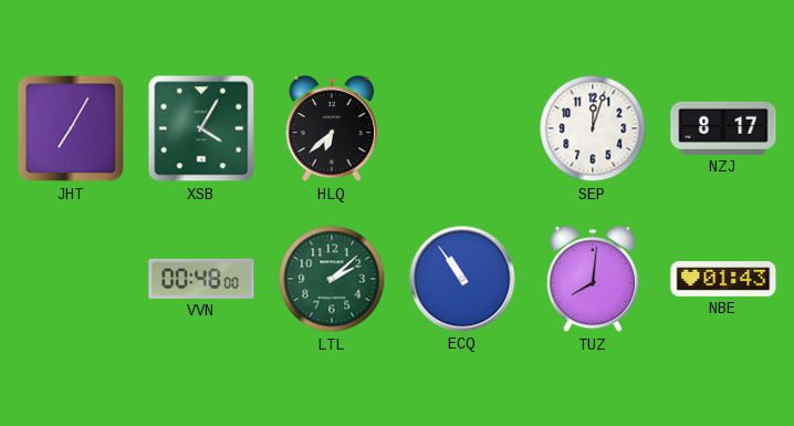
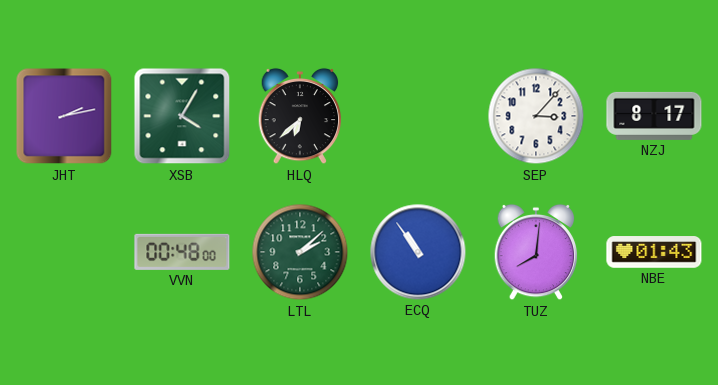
JHT: 7:05 -> 2:13
SEP: 12:03 -> 3:07
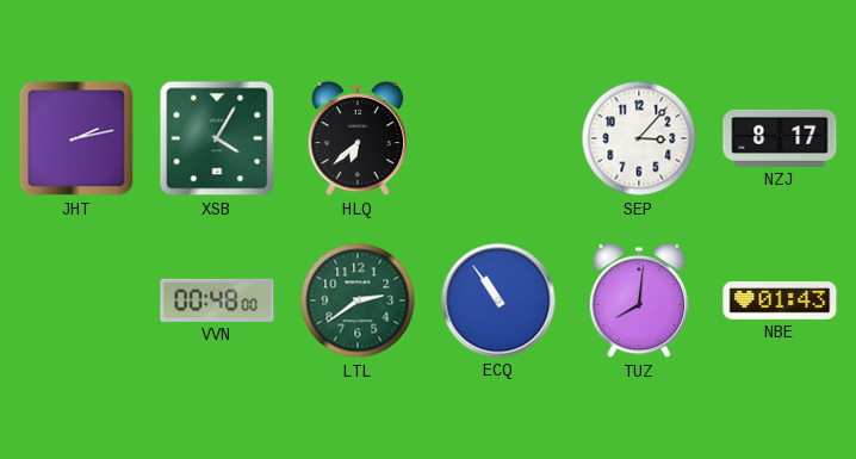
LTL: 2:08 -> 2:39
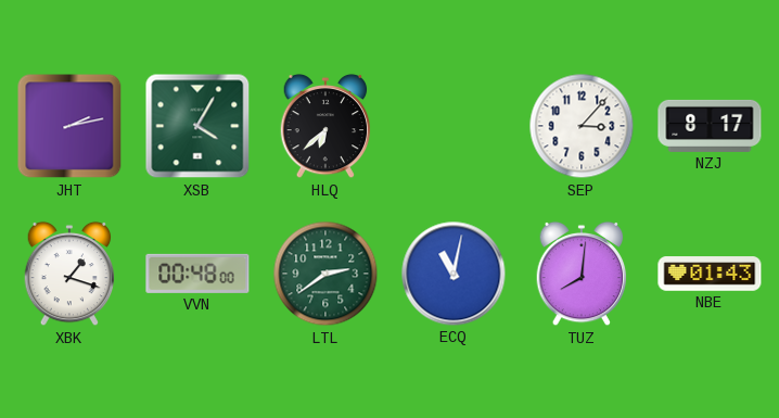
XBK: none -> 1:18
ECQ: 10:54 -> 11:02
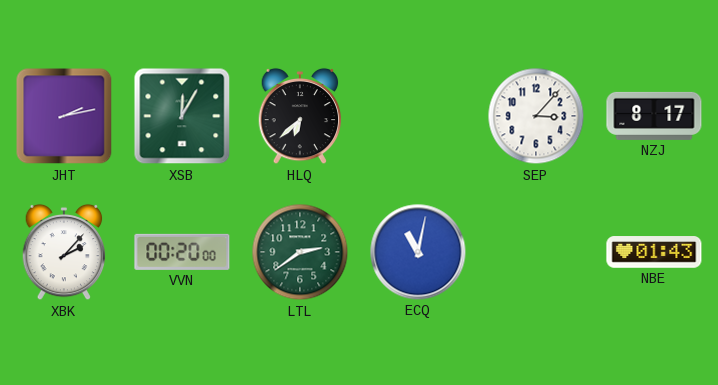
XSB: 4:05 -> 12:05
XBK: 1:18 -> 2:07
VVN: 00:48 -> 00:20
TUZ: 8:01 -> none
